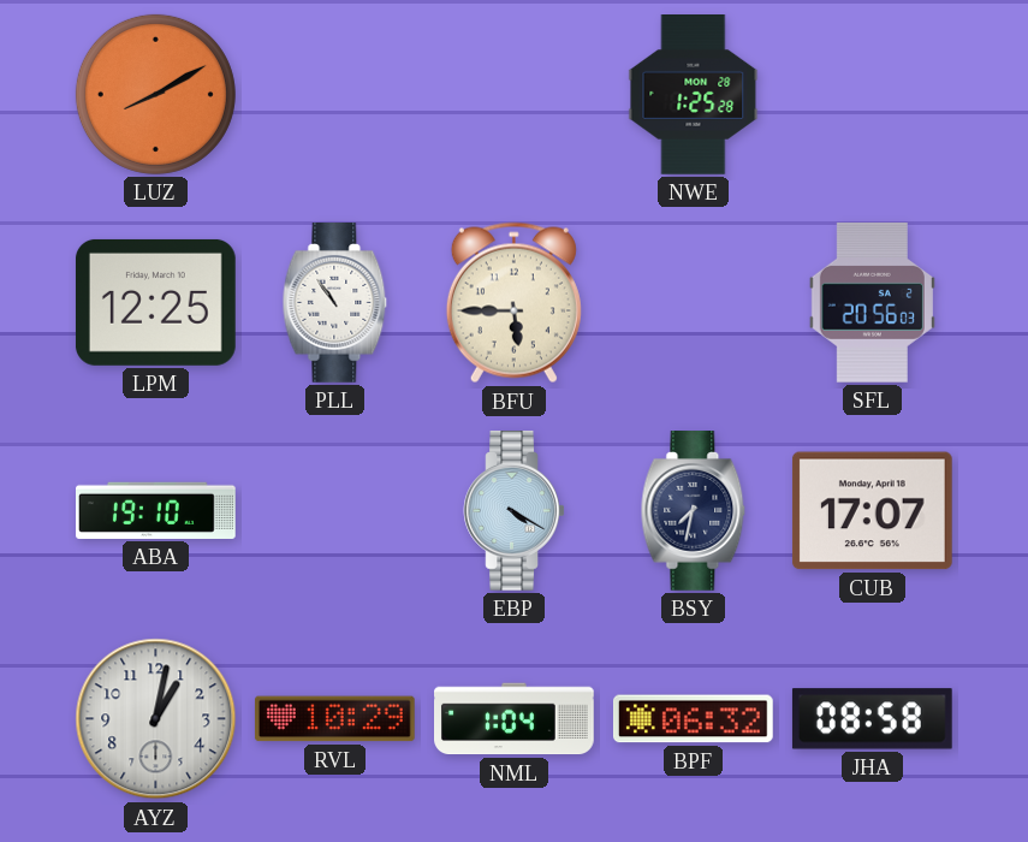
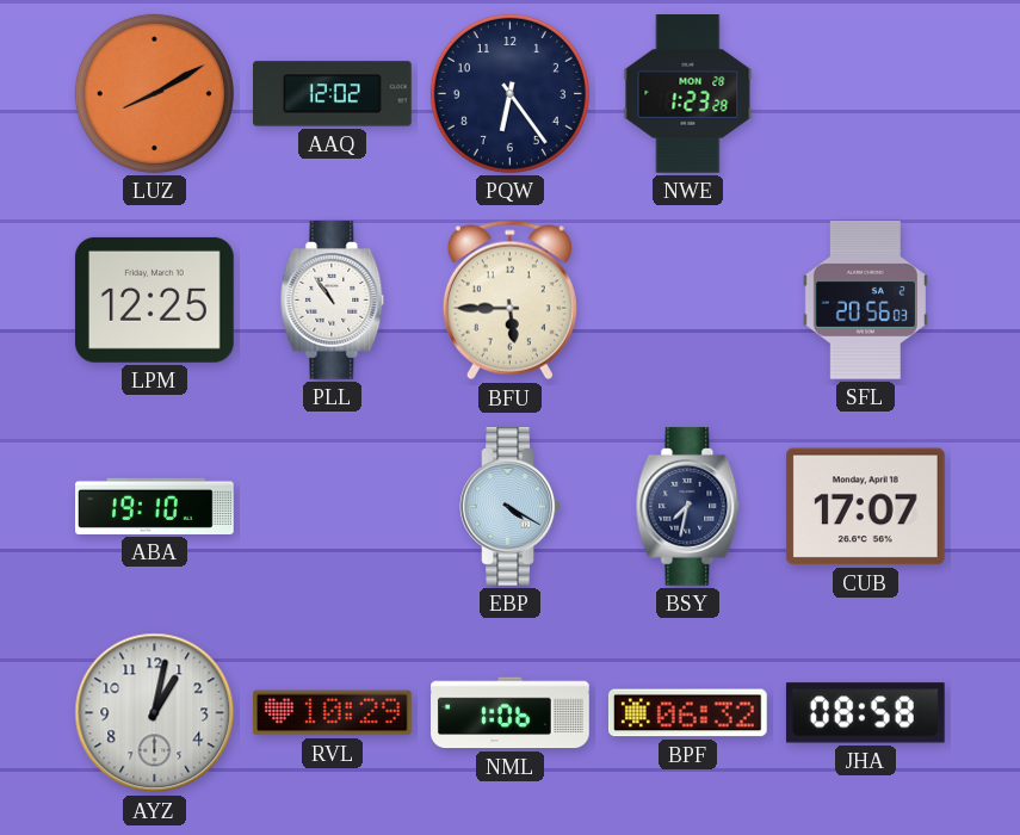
AAQ: none -> 12:02
PQW: none -> 6:24
NWE: 1:25 -> 1:23
NML: 1:04 -> 1:06
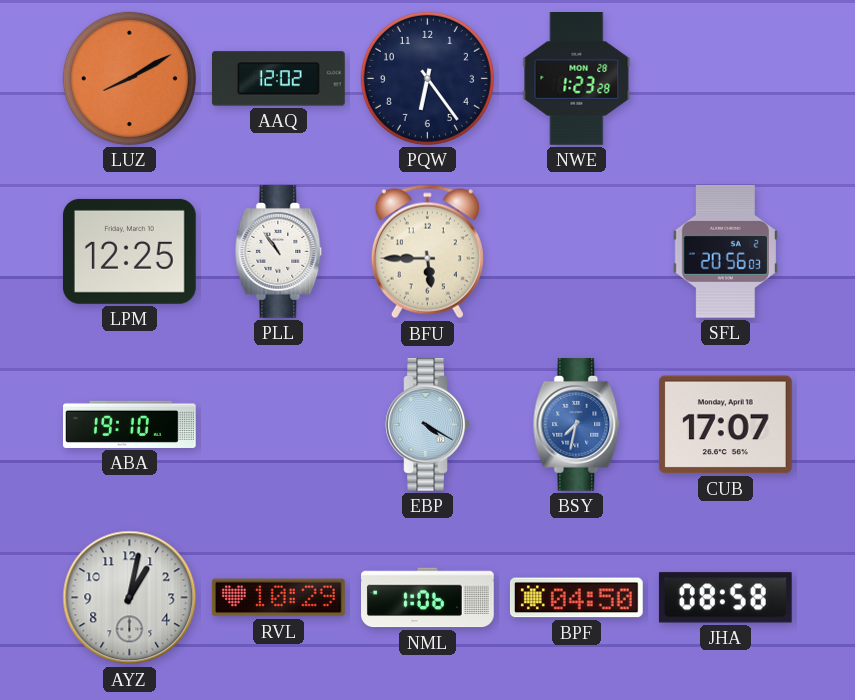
BSY dial: navy -> blue
BPF: 06:32 -> 04:50
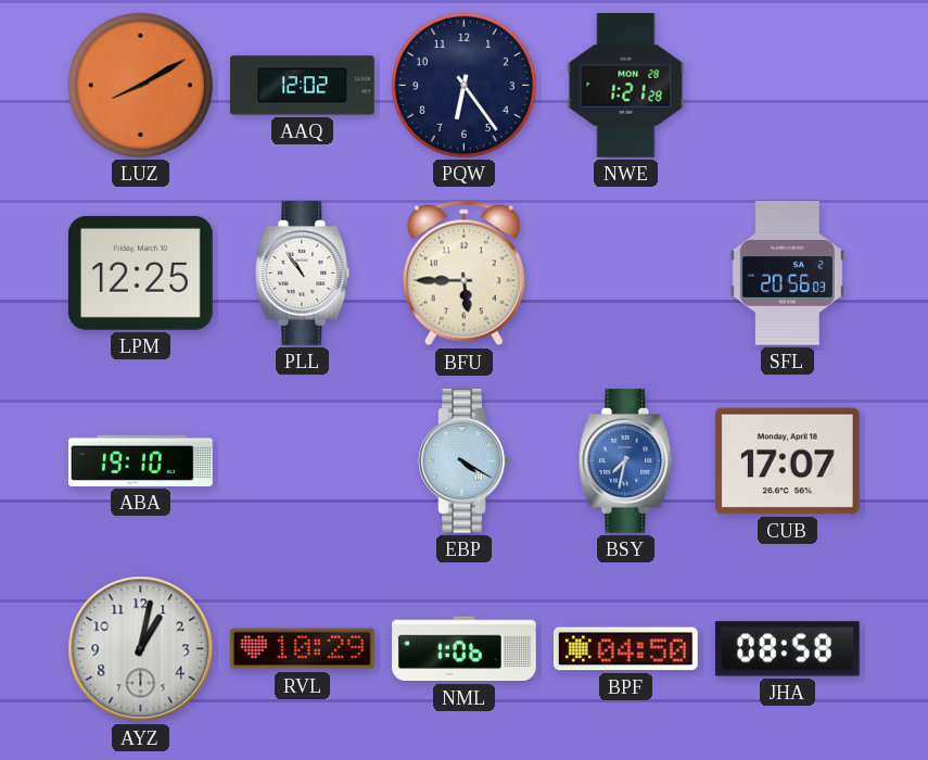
NWE: 1:23 -> 1:21
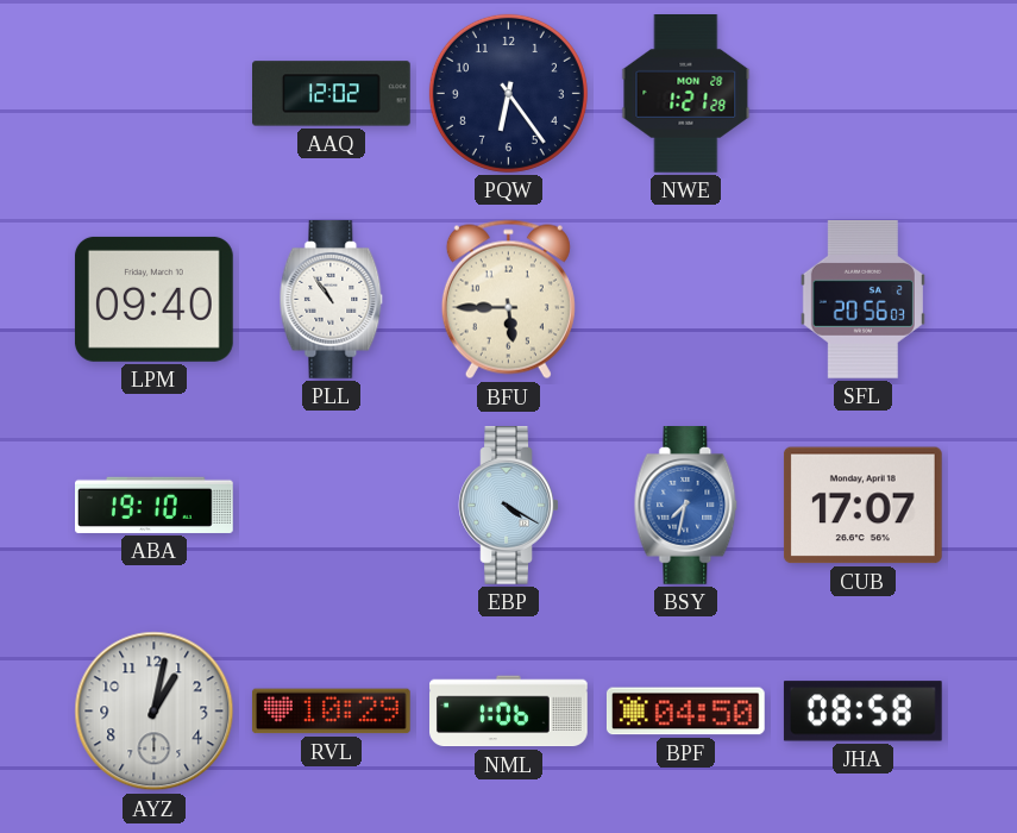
LUZ: 8:10 -> none
LPM: 12:25 -> 09:40
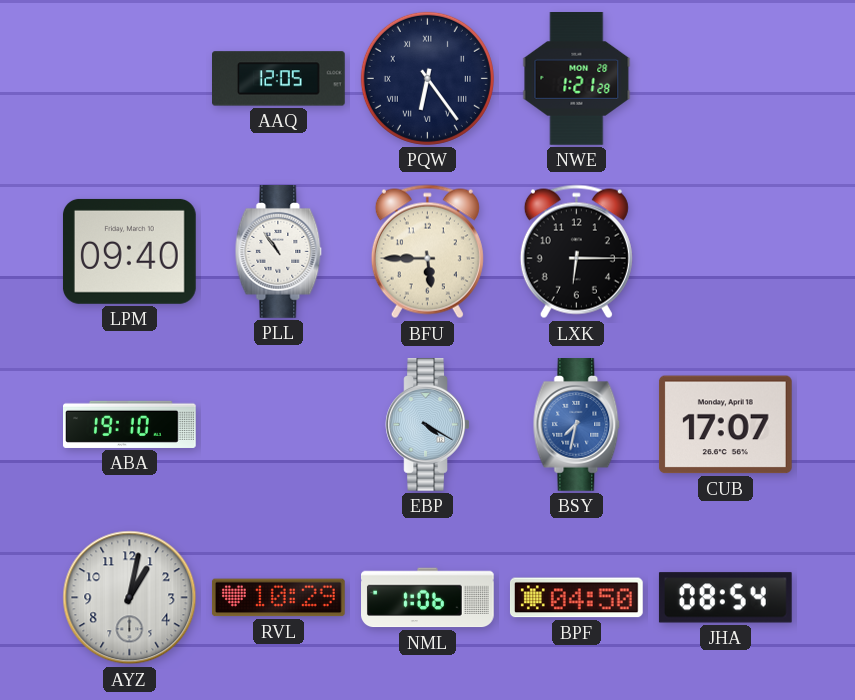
AAQ: 12:02 -> 12:05
PQW numerals: Arabic -> Roman
LXK: none -> 6:15
SFL: 20:56 -> none
JHA: 08:58 -> 08:54
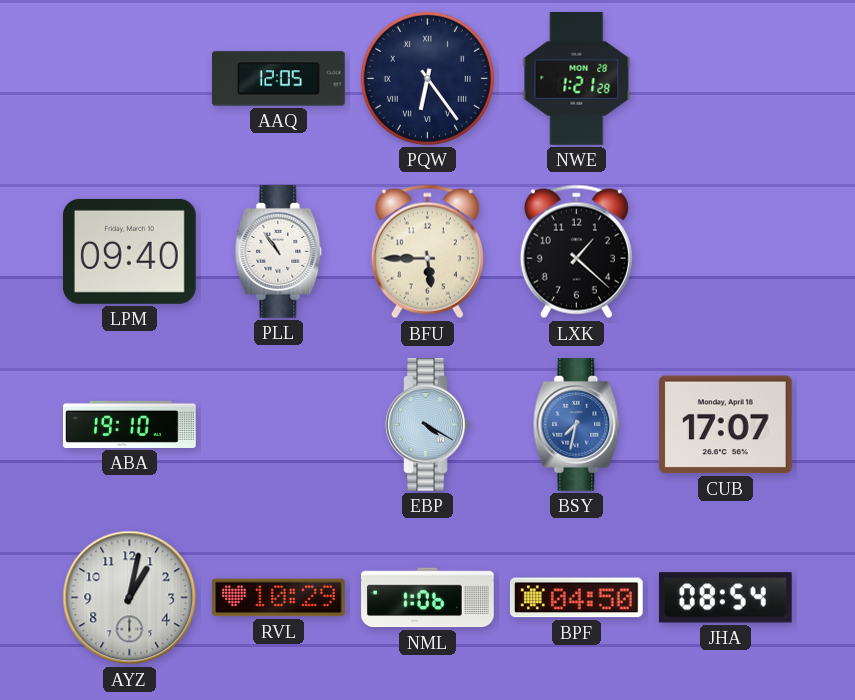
LXK: 6:15 -> 1:22
